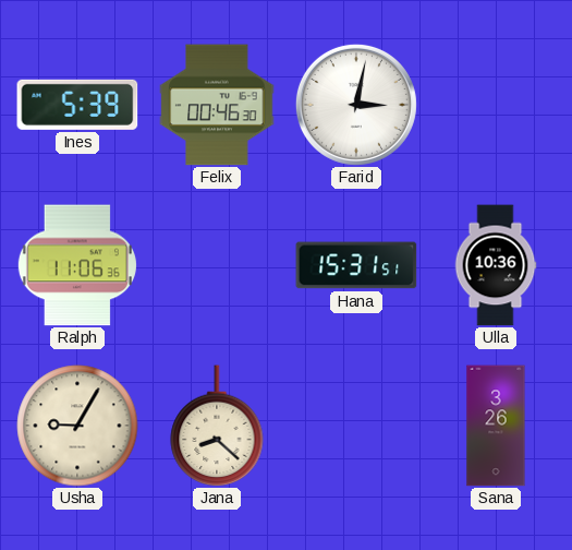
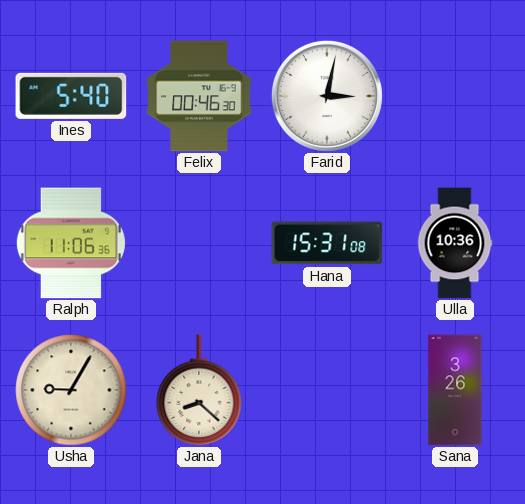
Ines: 5:39 -> 5:40
Hana: 15:31:51 -> 15:31:08
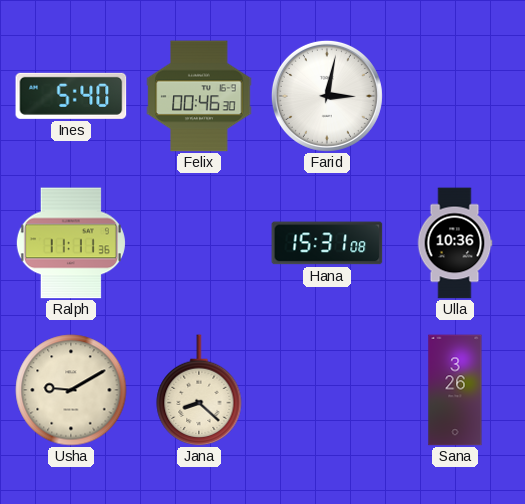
Ralph: 11:06 -> 11:11
Usha: 9:05 -> 9:10
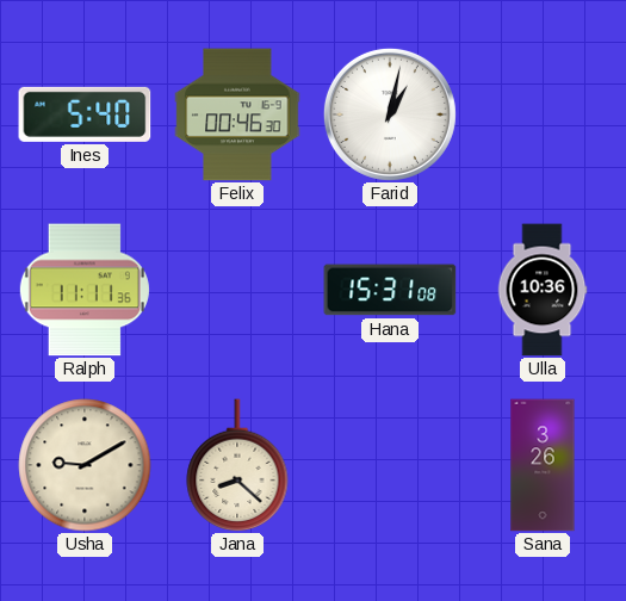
Farid: 3:02 -> 1:02
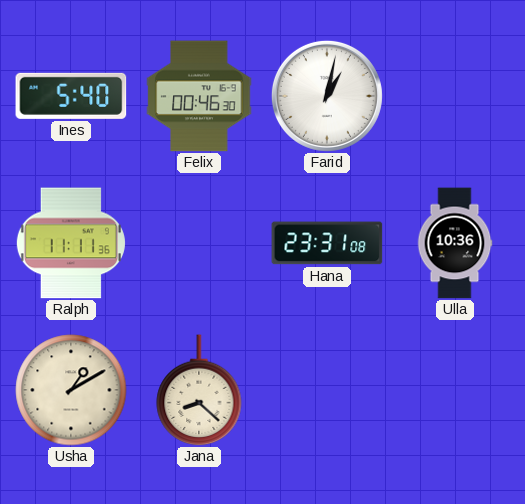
Hana: 15:31 -> 23:31
Usha: 9:10 -> 1:10
Sana: 3:26 -> none
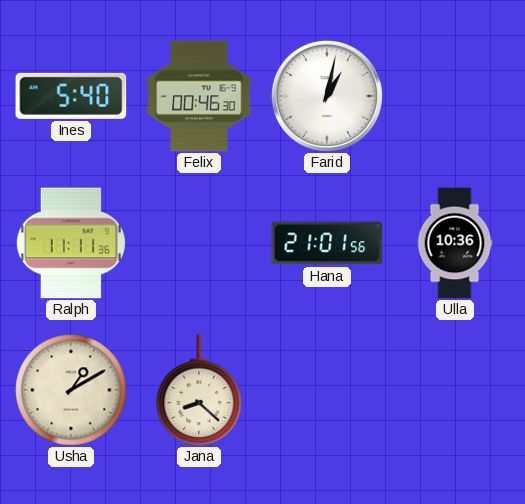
Hana: 23:31 -> 21:01
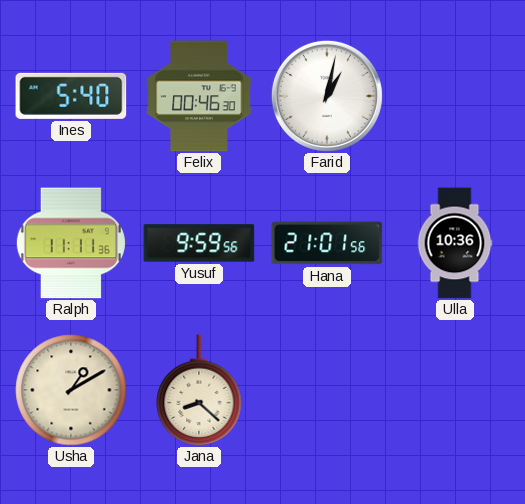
Yusuf: none -> 9:59
